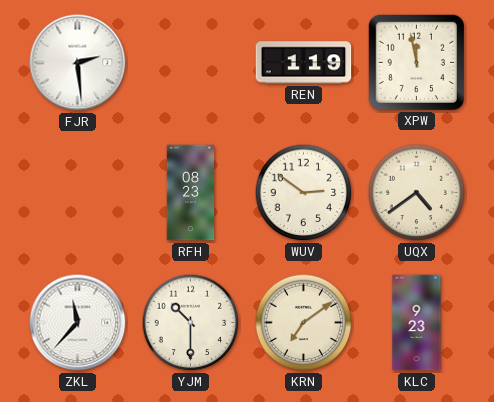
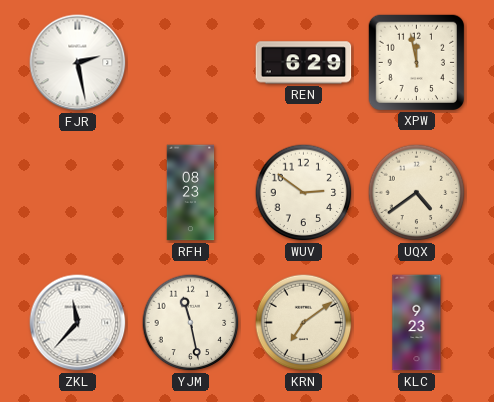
FJR: 2:29 -> 2:28
REN: 1:19 -> 6:29
YJM: 10:30 -> 11:28
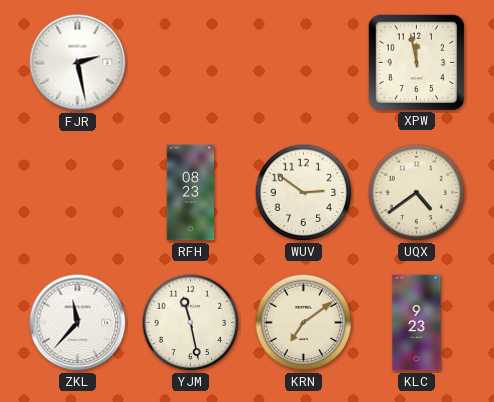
REN: 6:29 -> none
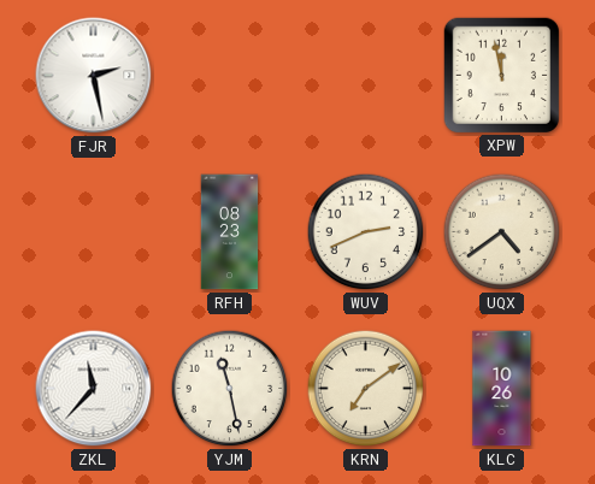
WUV: 2:51 -> 2:41
KLC: 9:23 -> 10:26
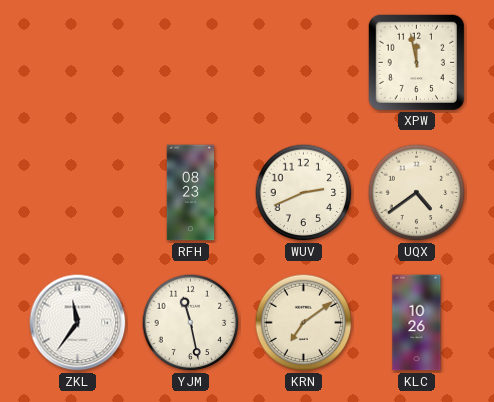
FJR: 2:28 -> none
ZKL: 11:37 -> 11:36
